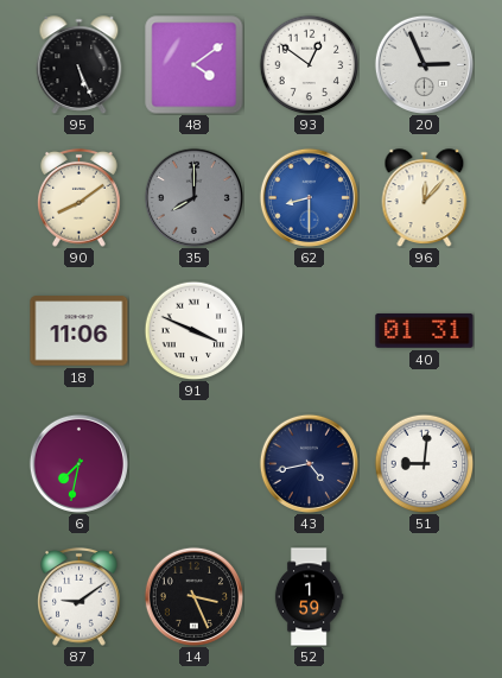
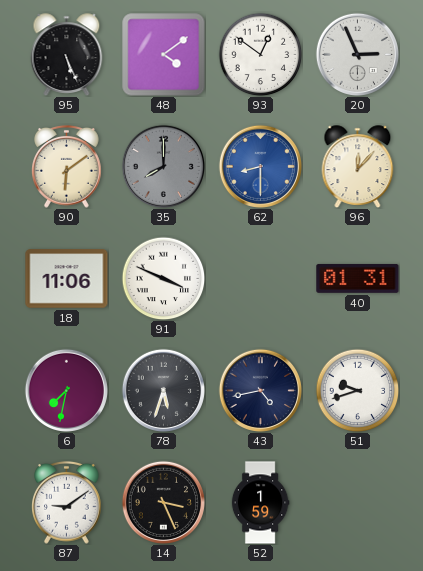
90: 8:09 -> 6:09
78: none -> 5:33
51: 9:01 -> 9:42
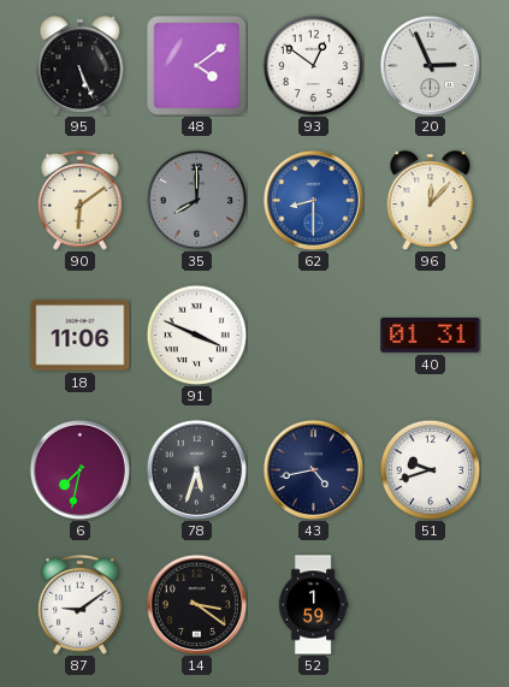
14: 3:26 -> 3:21
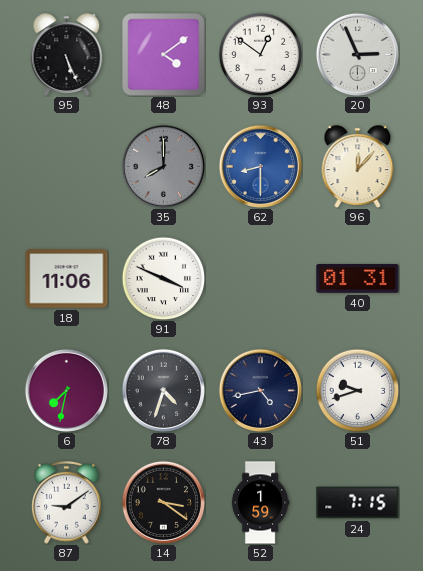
90: 6:09 -> none
78: 5:33 -> 4:33
24: none -> 7:15
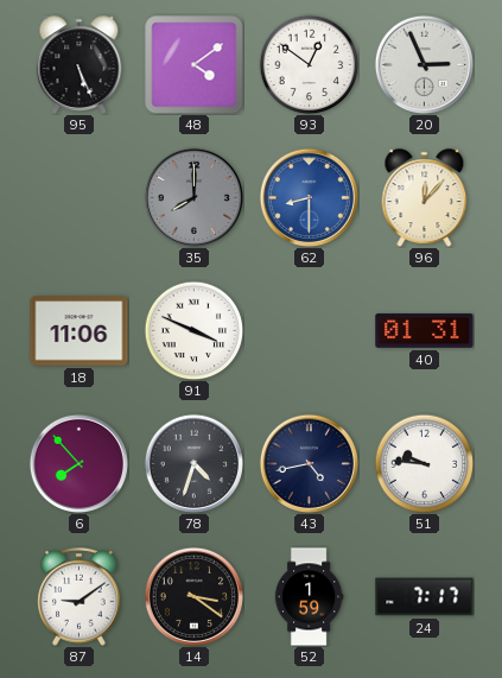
6: 7:32 -> 7:53
51: 9:42 -> 9:46
24: 7:15 -> 7:17
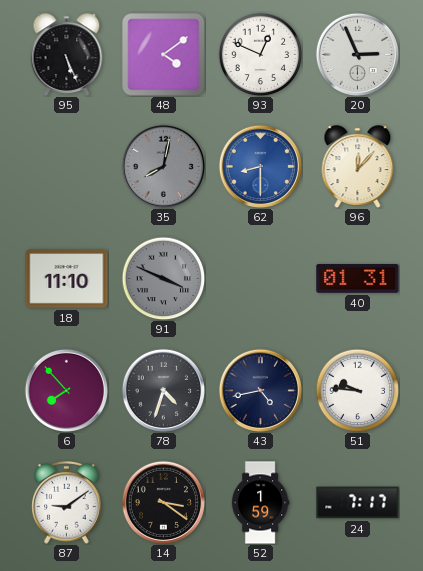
93: 12:51 -> 12:49
35: 8:00 -> 8:02
18: 11:06 -> 11:10
91 dial: white -> grey
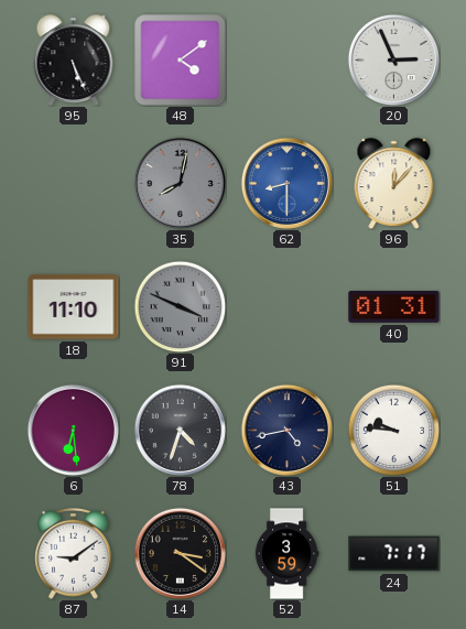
93: 12:49 -> none
6: 7:53 -> 6:29
52: 1:59 -> 3:59
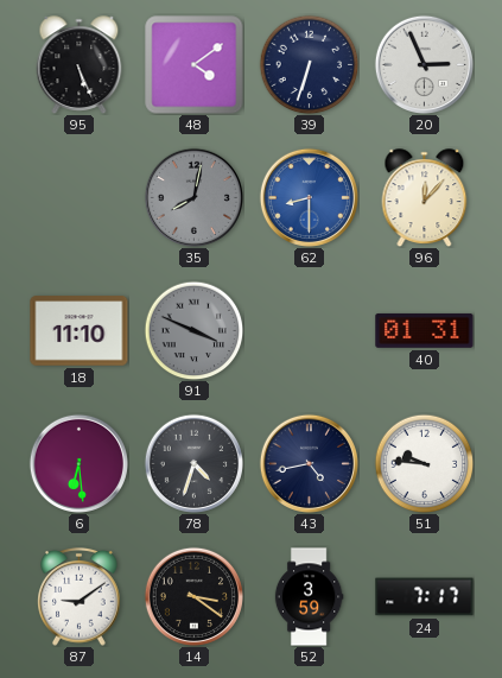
39: none -> 6:33
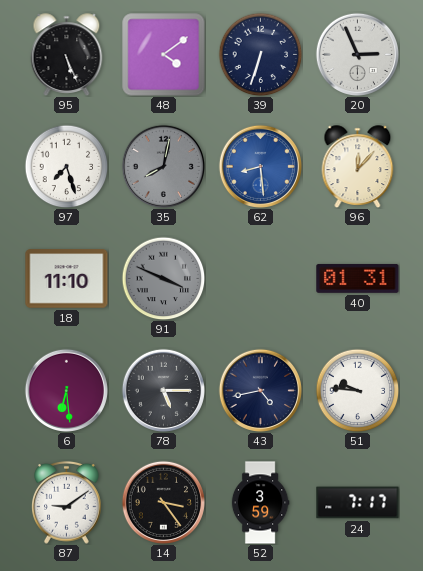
97: none -> 7:27
62: 8:30 -> 8:29
78: 4:33 -> 5:15
14: 3:21 -> 3:24
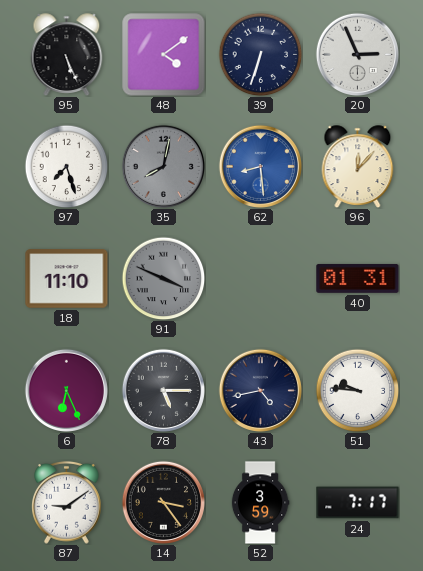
6: 6:29 -> 6:26
